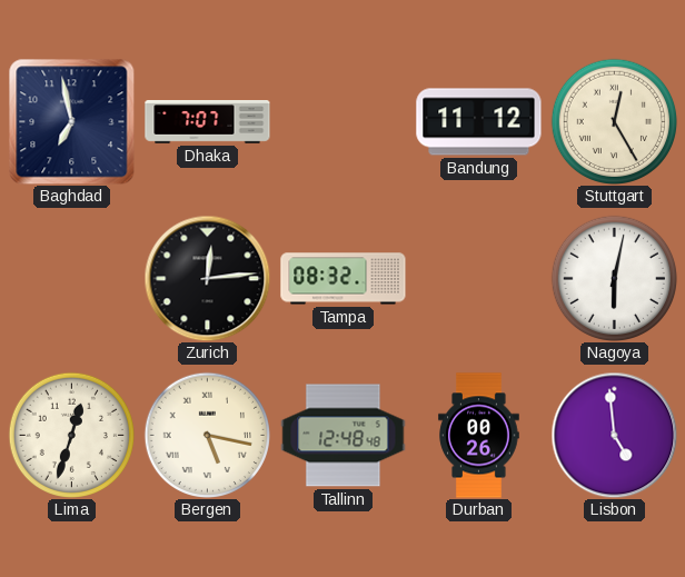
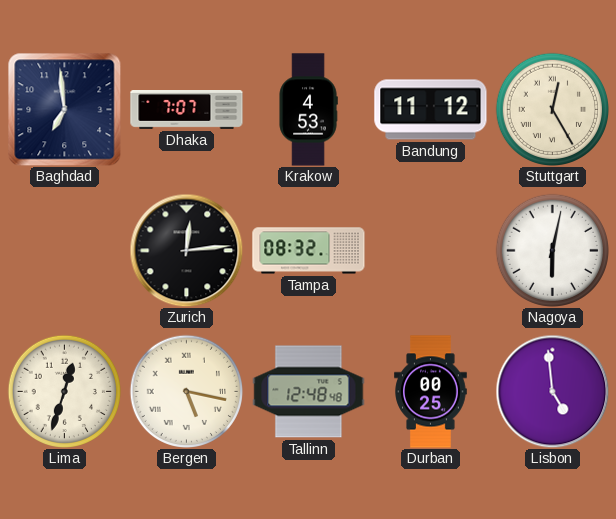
Baghdad: 6:58 -> 6:59
Krakow: none -> 4:53
Durban: 00:26 -> 00:25
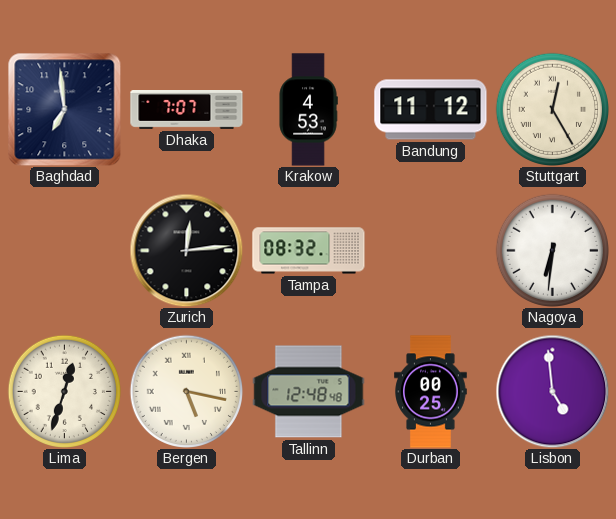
Nagoya: 6:02 -> 6:31
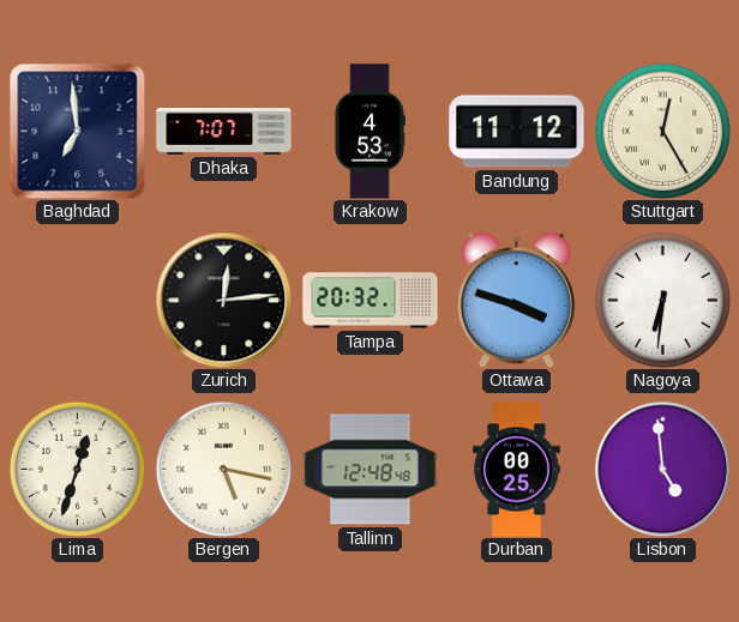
Tampa: 08:32 -> 20:32
Ottawa: none -> 3:48
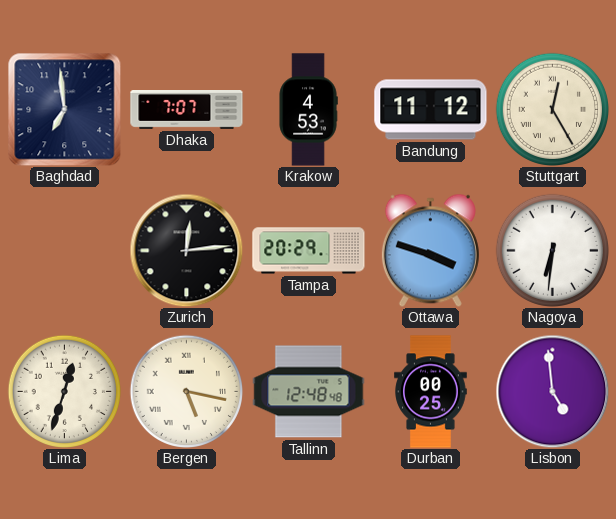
Tampa: 20:32 -> 20:29
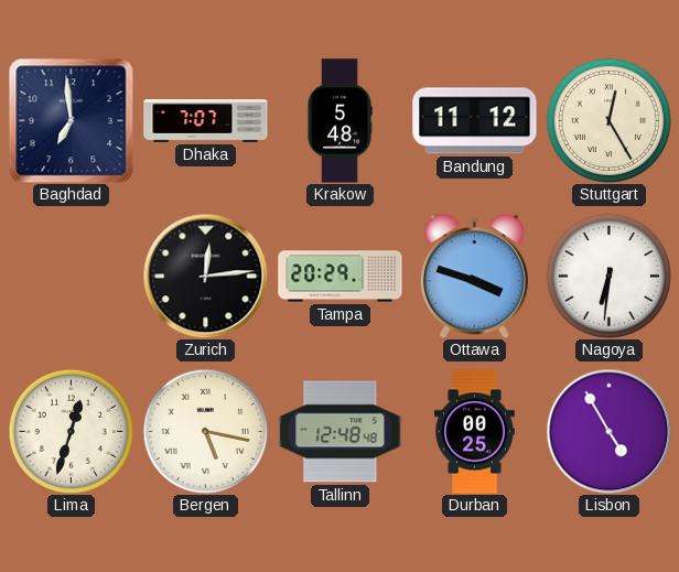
Krakow: 4:53 -> 5:48
Lisbon: 4:59 -> 4:55
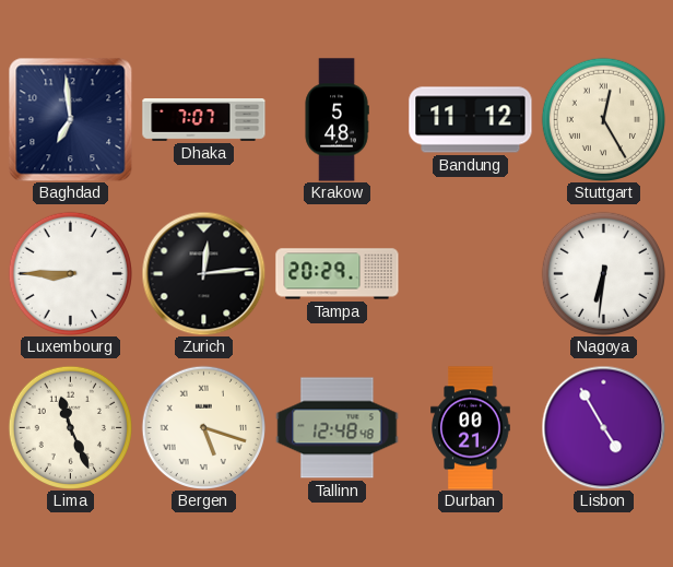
Luxembourg: none -> 8:45
Ottawa: 3:48 -> none
Lima: 12:33 -> 11:26
Bergen: 5:17 -> 5:18
Durban: 00:25 -> 00:21
